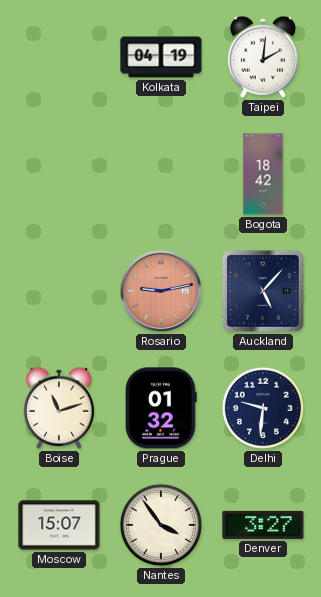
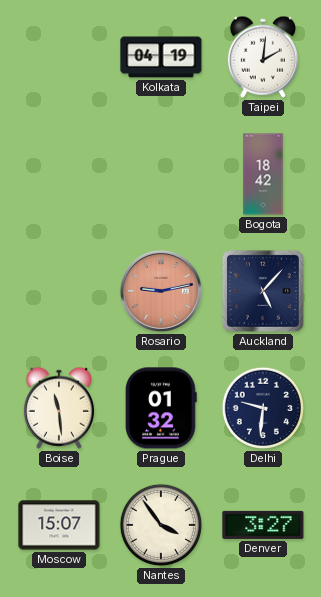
Boise: 11:12 -> 11:29
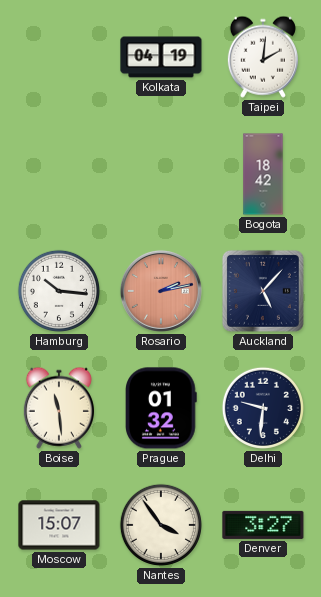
Hamburg: none -> 10:16
Rosario: 9:13 -> 2:13
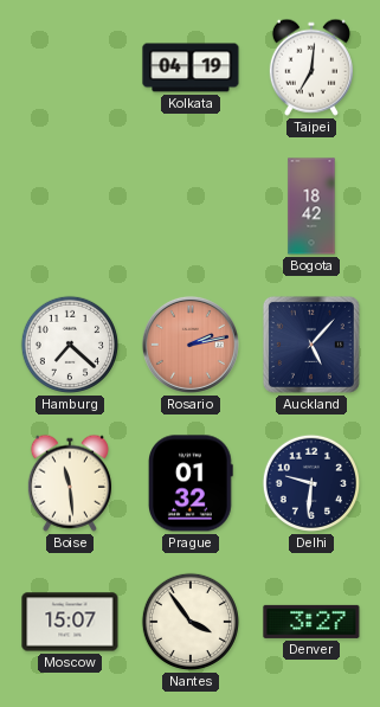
Taipei: 2:01 -> 7:01
Hamburg: 10:16 -> 7:22
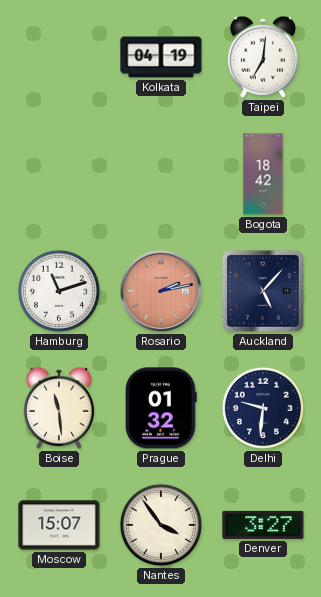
Hamburg: 7:22 -> 11:12
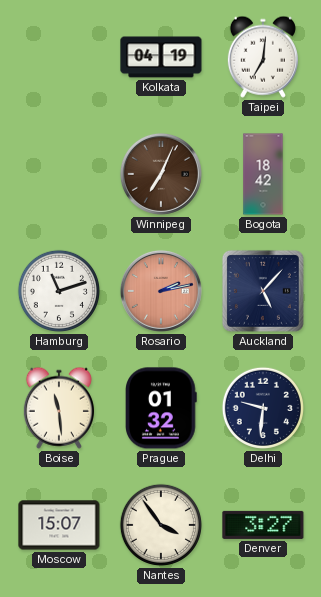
Winnipeg: none -> 7:04
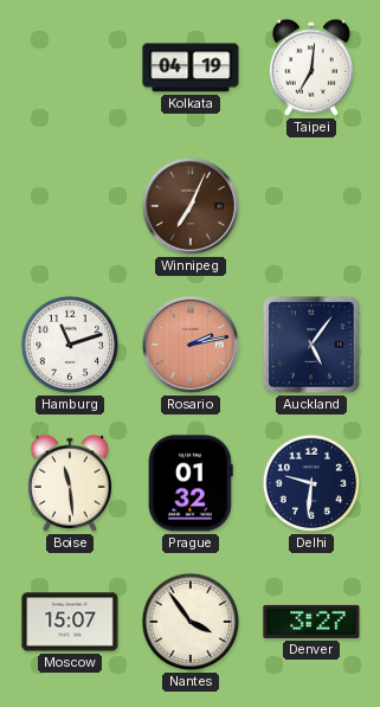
Bogota: 18:42 -> none
Auckland: 5:07 -> 5:06
